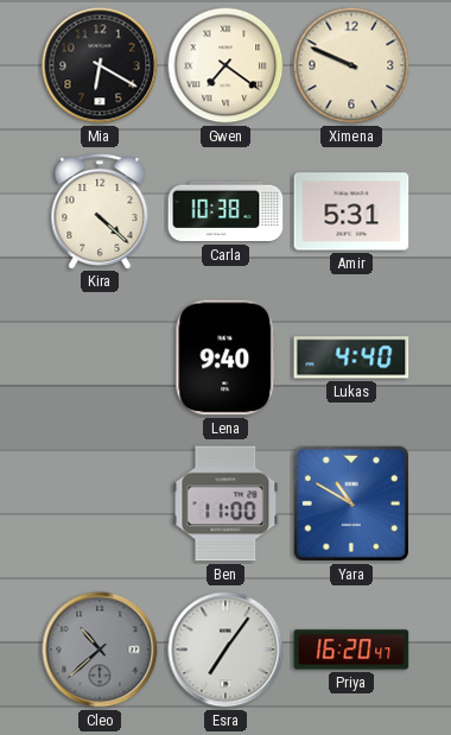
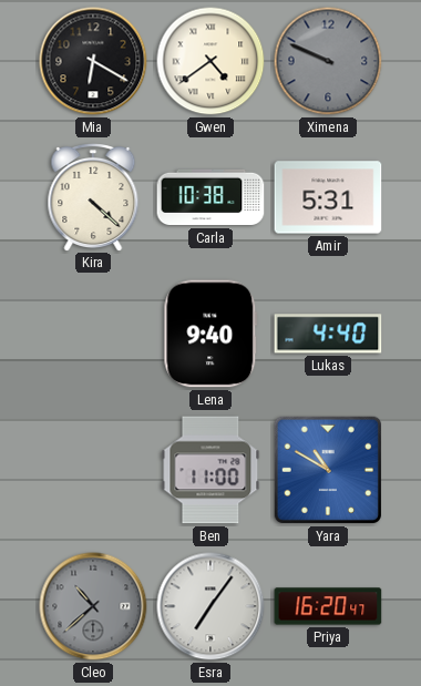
Gwen: 7:21 -> 4:39
Ximena dial: cream -> grey
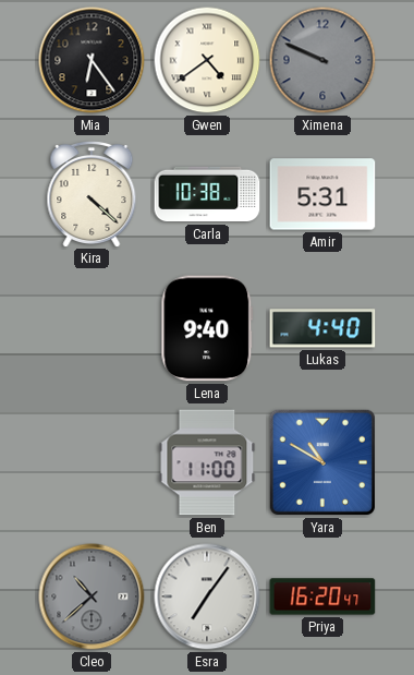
Mia: 6:20 -> 6:24
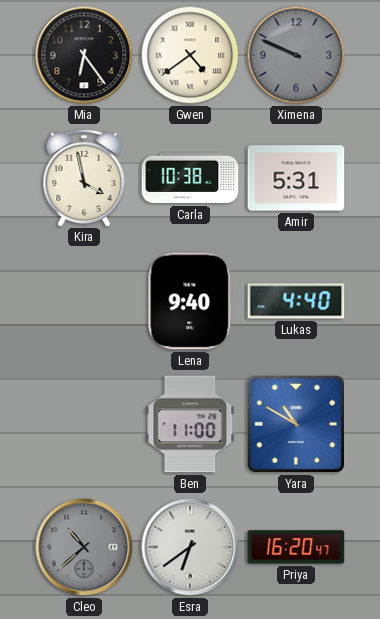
Kira: 4:22 -> 3:58
Esra: 7:06 -> 6:39
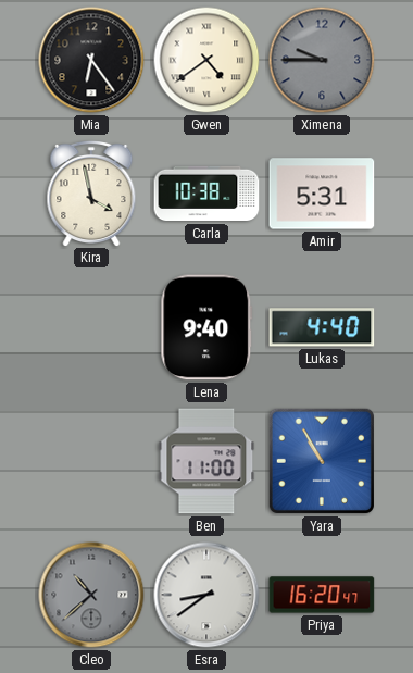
Ximena: 9:49 -> 9:45
Yara: 10:50 -> 10:55
Esra: 6:39 -> 8:39
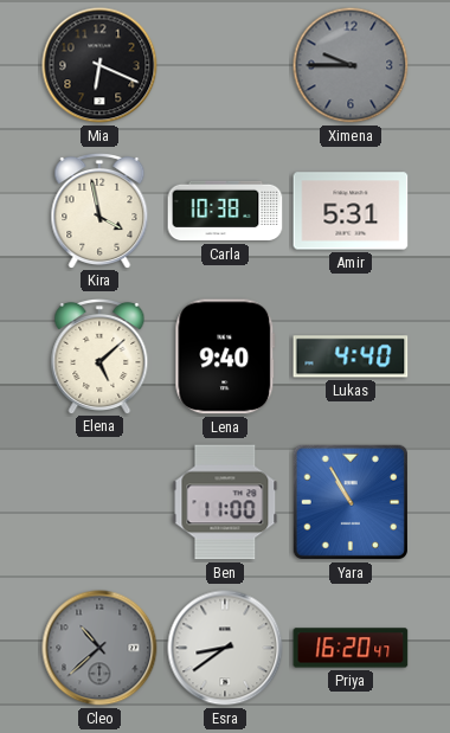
Mia: 6:24 -> 6:19
Gwen: 4:39 -> none
Elena: none -> 5:08
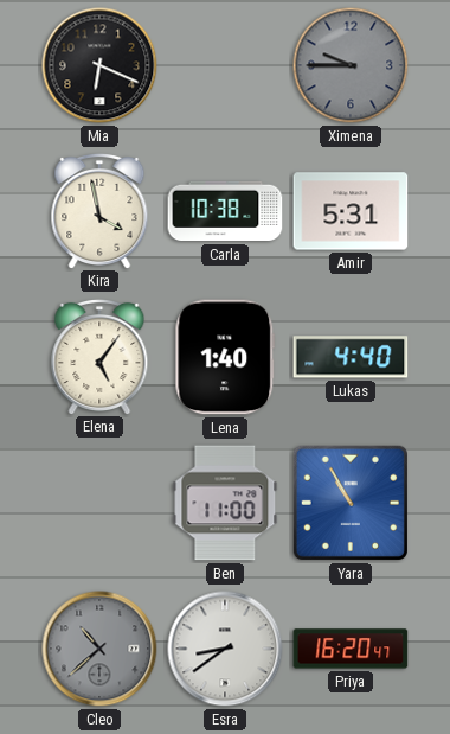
Elena: 5:08 -> 5:06
Lena: 9:40 -> 1:40
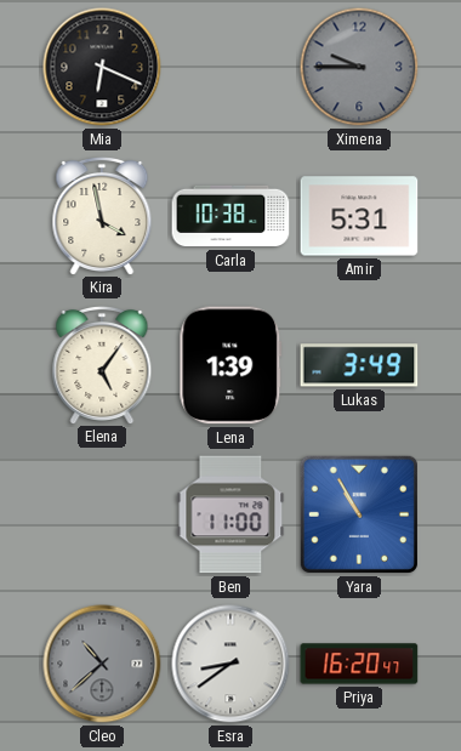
Lena: 1:40 -> 1:39
Lukas: 4:40 -> 3:49
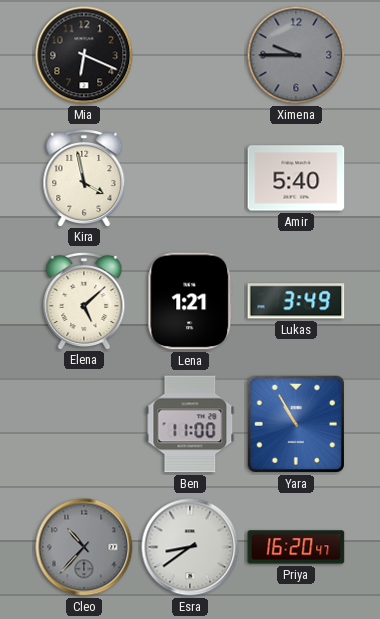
Carla: 10:38 -> none
Amir: 5:31 -> 5:40
Elena: 5:06 -> 5:08
Lena: 1:39 -> 1:21
Cleo: 10:38 -> 10:37
